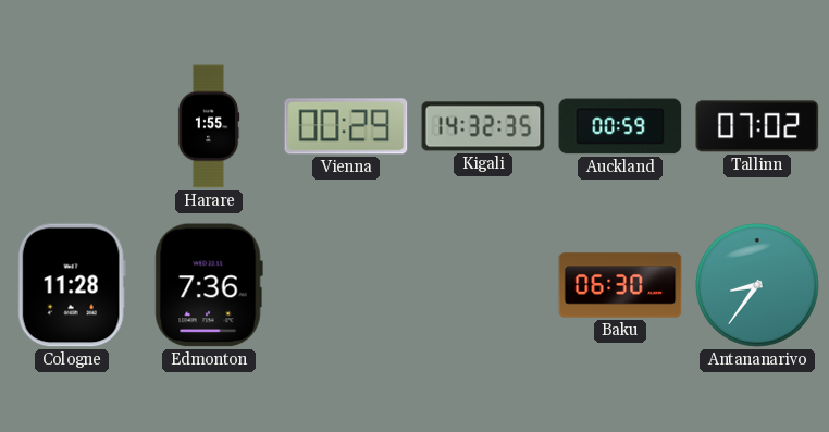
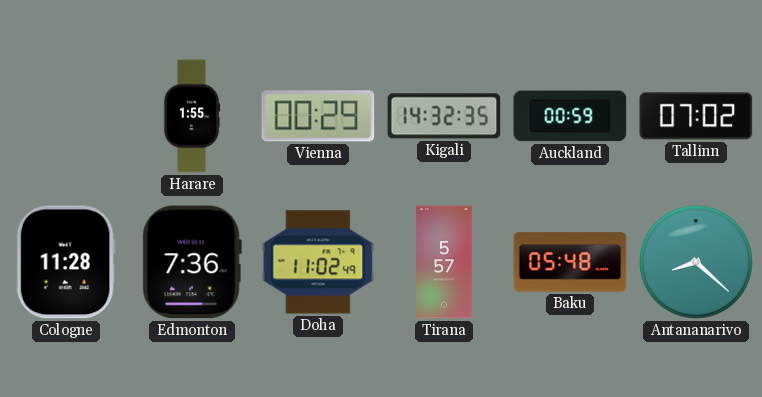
Doha: none -> 11:02
Tirana: none -> 5:57
Baku: 06:30 -> 05:48
Antananarivo: 8:36 -> 8:22
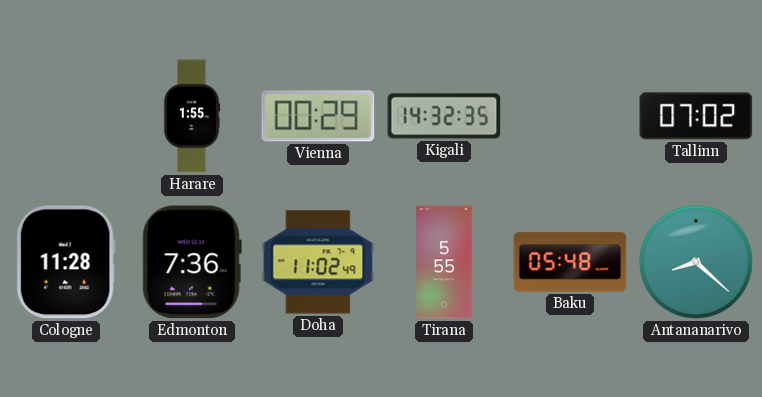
Auckland: 00:59 -> none
Tirana: 5:57 -> 5:55
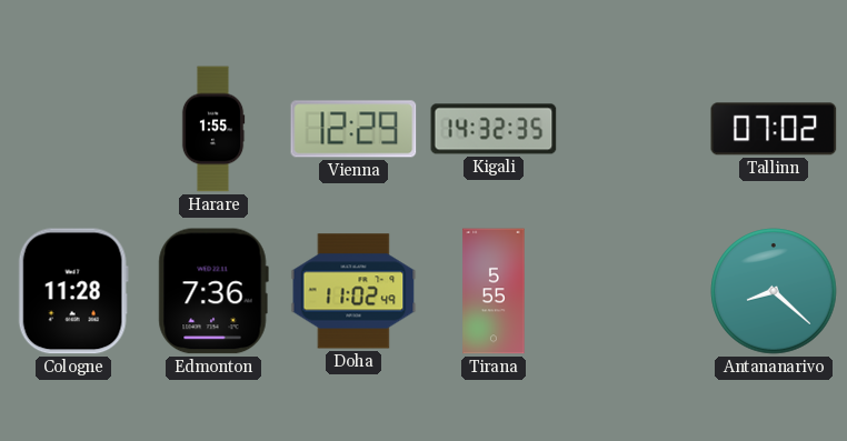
Vienna: 00:29 -> 12:29
Baku: 05:48 -> none
